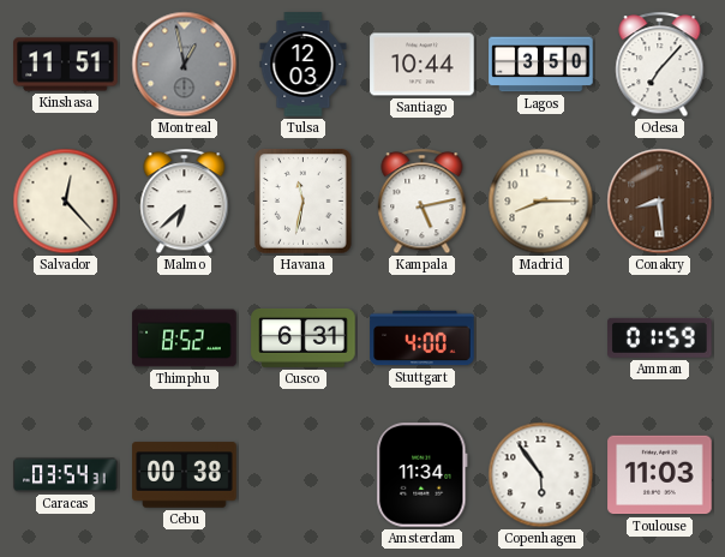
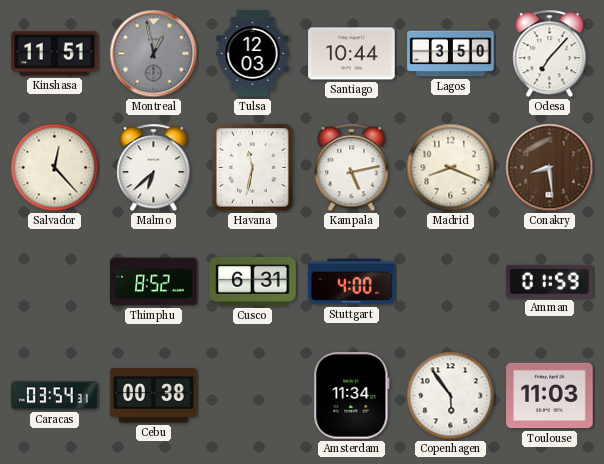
Madrid: 8:15 -> 8:19
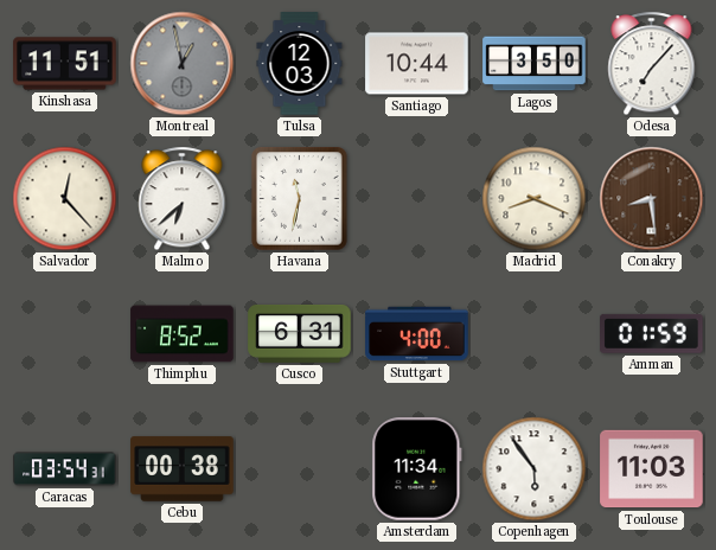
Kampala: 5:13 -> none
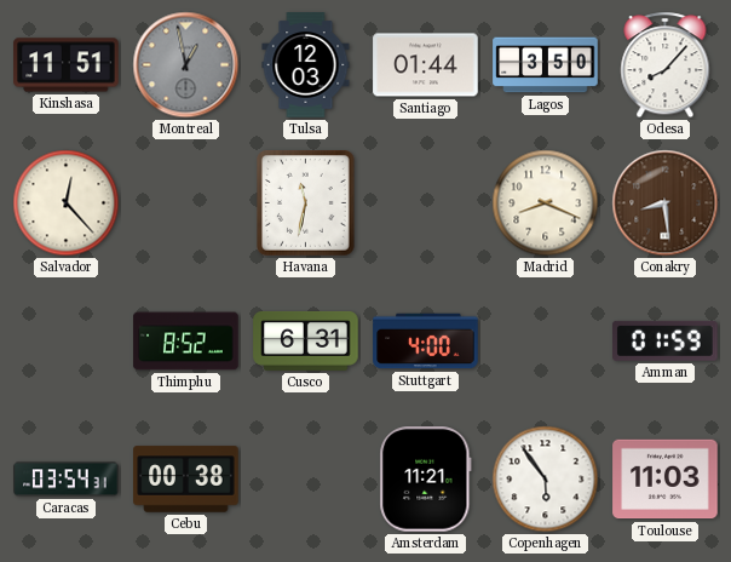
Santiago: 10:44 -> 01:44
Odesa: 7:07 -> 8:07
Malmo: 6:38 -> none
Amsterdam: 11:34 -> 11:21
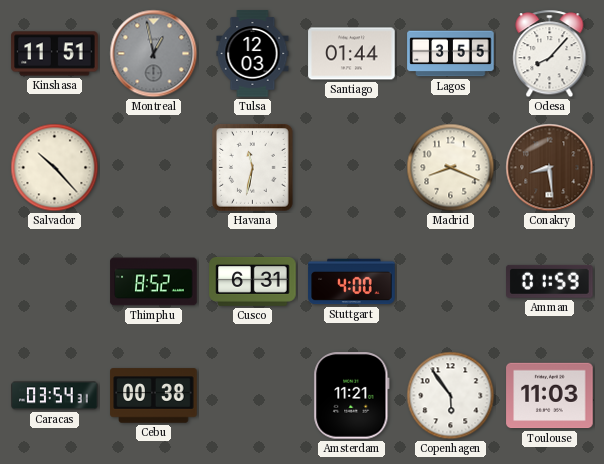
Lagos: 3:50 -> 3:55
Salvador: 12:23 -> 10:23
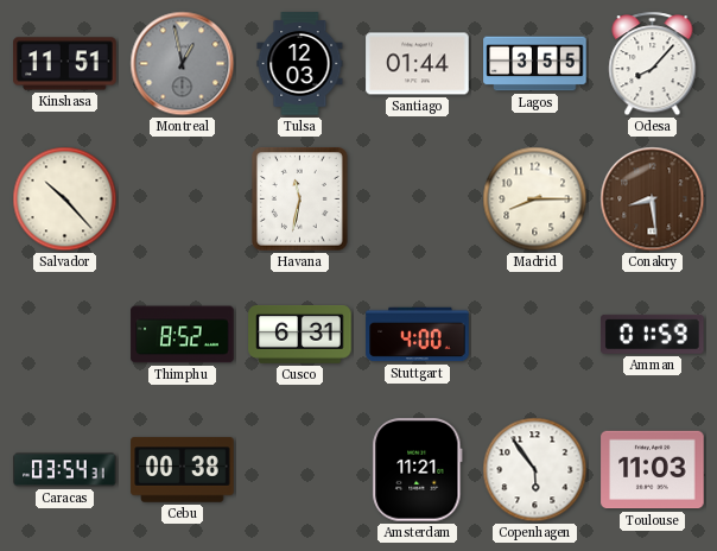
Madrid: 8:19 -> 8:15
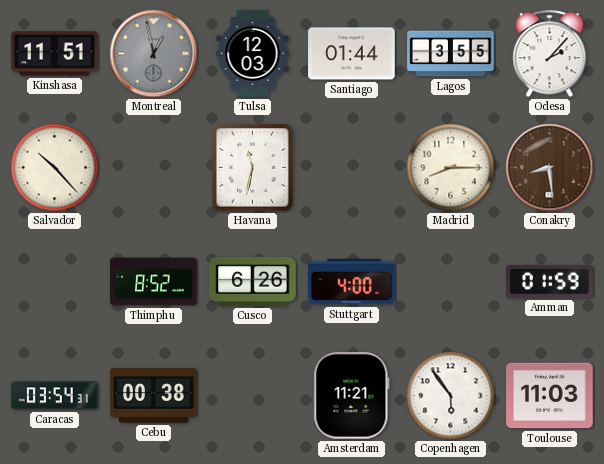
Odesa: 8:07 -> 2:07
Cusco: 6:31 -> 6:26
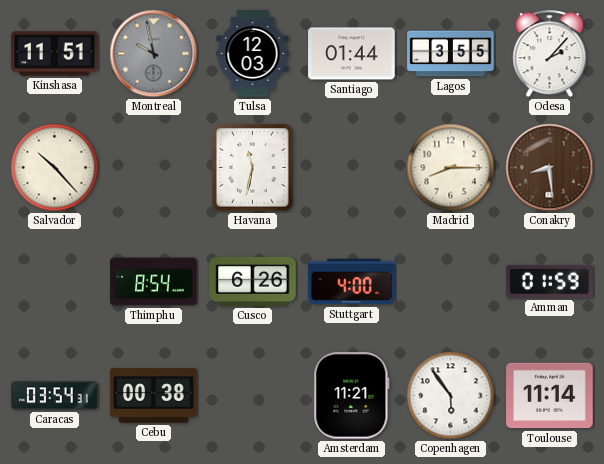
Montreal: 12:58 -> 9:58
Thimphu: 8:52 -> 8:54
Toulouse: 11:03 -> 11:14
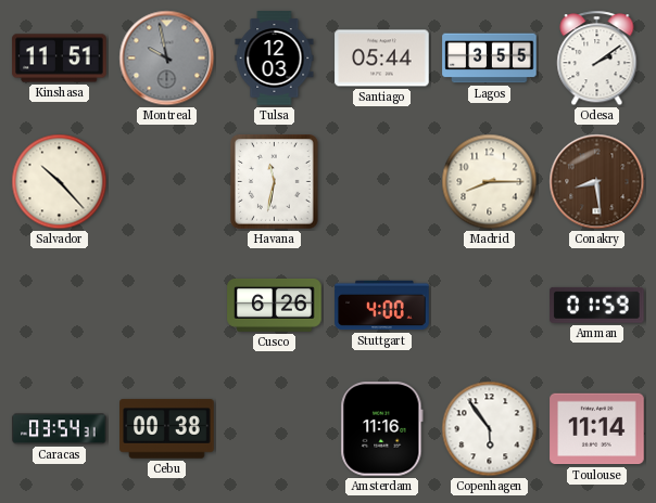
Santiago: 01:44 -> 05:44
Odesa: 2:07 -> 2:09
Thimphu: 8:54 -> none
Amsterdam: 11:21 -> 11:16
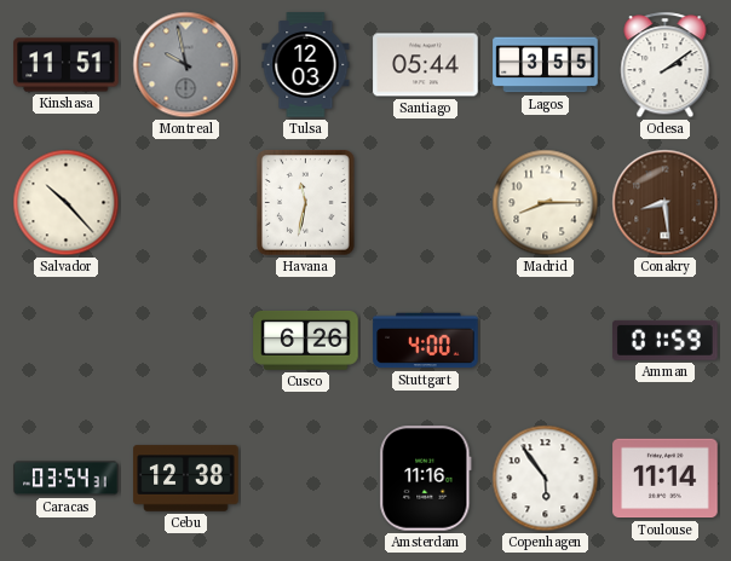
Cebu: 00:38 -> 12:38
